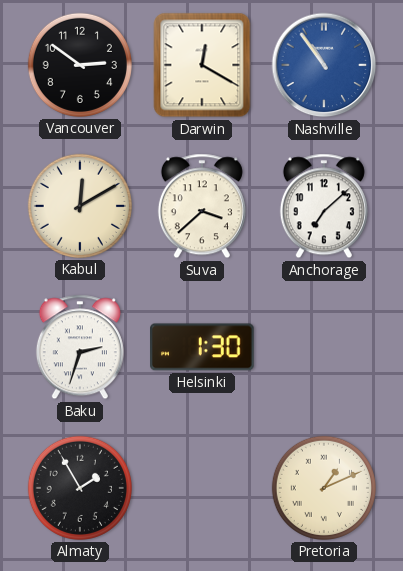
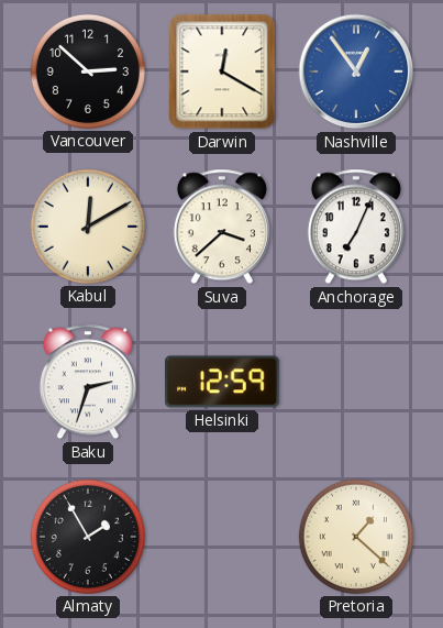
Vancouver: 2:51 -> 2:52
Nashville: 10:54 -> 12:54
Anchorage: 7:08 -> 7:04
Helsinki: 1:30 -> 12:59
Pretoria: 1:11 -> 1:22
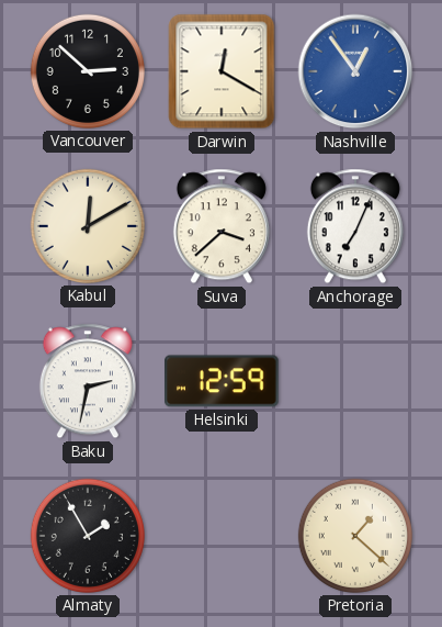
Baku: 2:33 -> 2:32
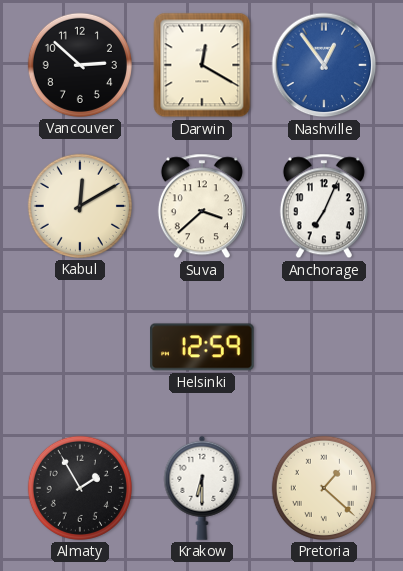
Baku: 2:32 -> none
Krakow: none -> 6:30
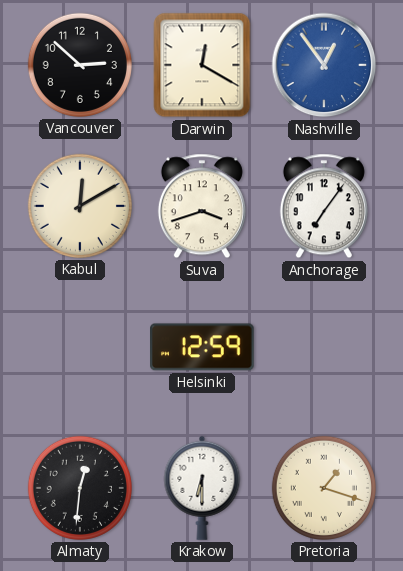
Suva: 3:38 -> 3:42
Anchorage: 7:04 -> 7:06
Almaty: 1:55 -> 12:31
Pretoria: 1:22 -> 1:18
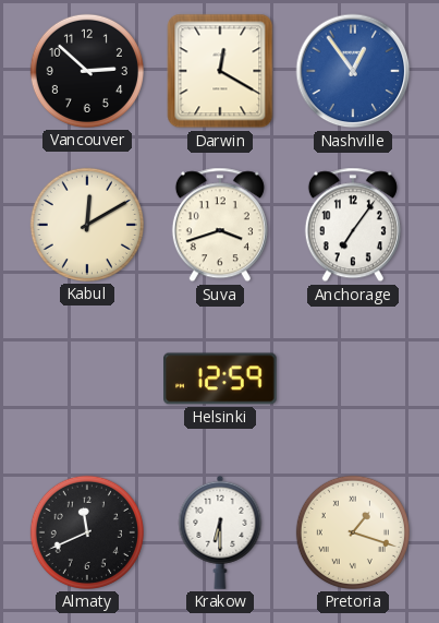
Almaty: 12:31 -> 11:41
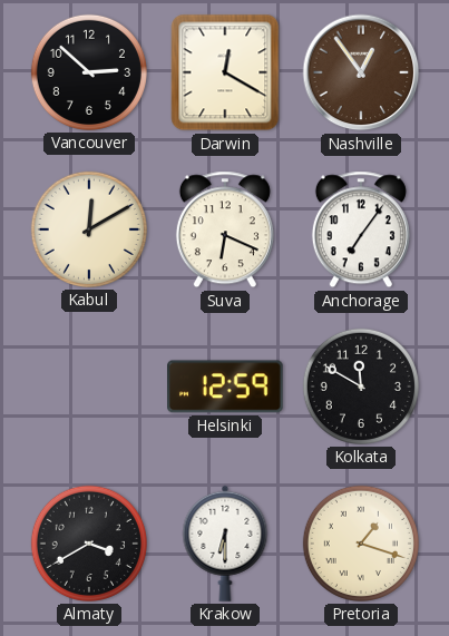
Nashville dial: blue -> brown
Suva: 3:42 -> 6:19
Kolkata: none -> 11:50
Almaty: 11:41 -> 3:40
